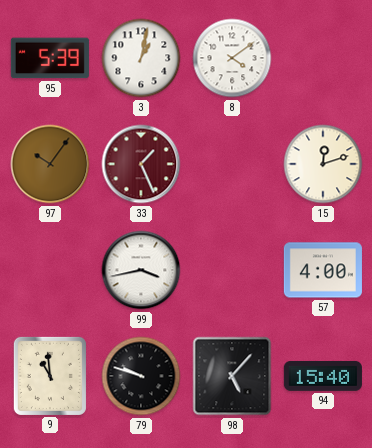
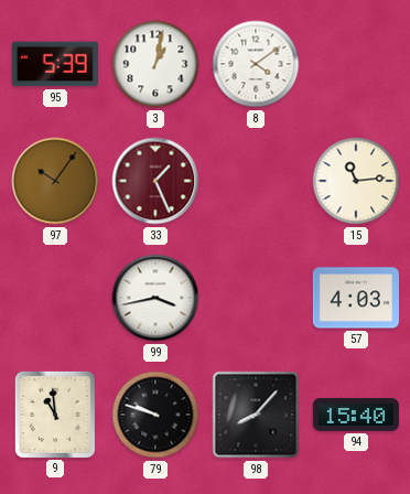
15: 12:12 -> 11:14
57: 4:00 -> 4:03
98: 5:07 -> 8:07
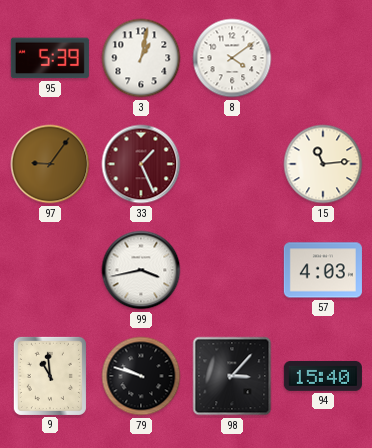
97: 10:06 -> 9:06
98: 8:07 -> 3:07
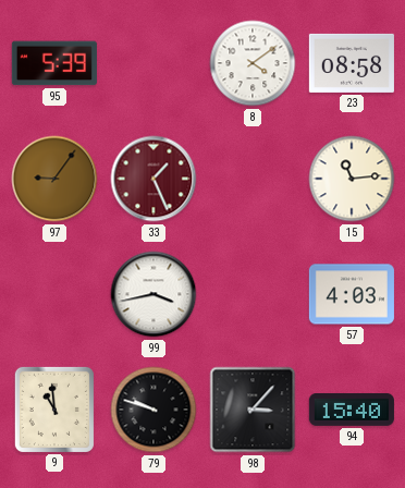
3: 1:02 -> none
23: none -> 08:58
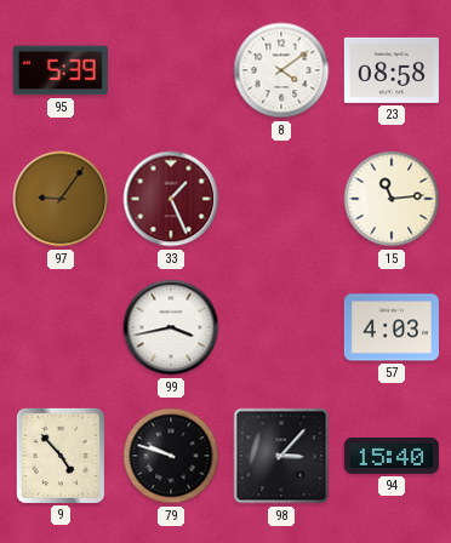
9: 10:59 -> 4:53
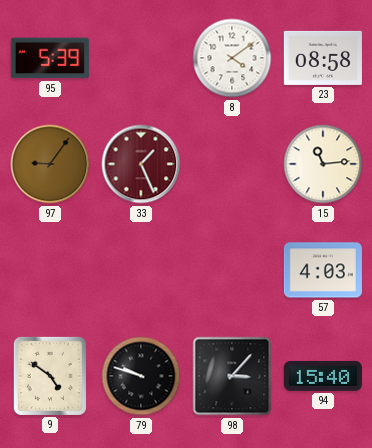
99: 3:43 -> none
9: 4:53 -> 4:51
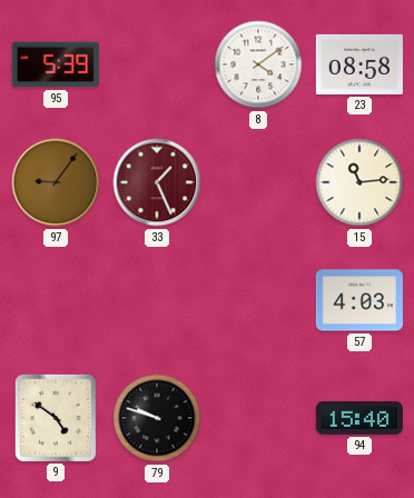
98: 3:07 -> none
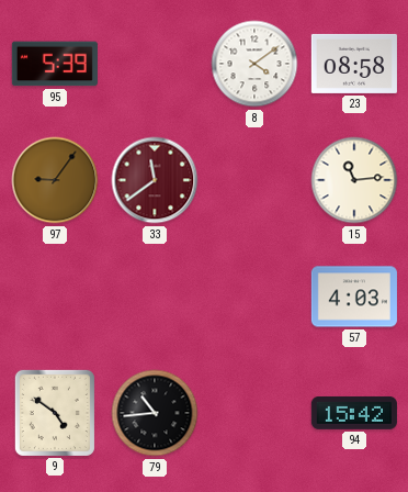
33: 1:26 -> 11:39
79: 9:48 -> 10:44
94: 15:40 -> 15:42
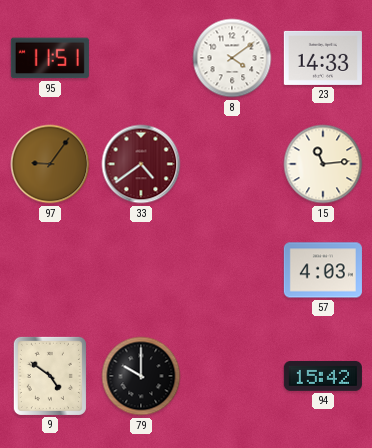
95: 5:39 -> 11:51
23: 08:58 -> 14:33
33: 11:39 -> 4:39
79: 10:44 -> 10:00
